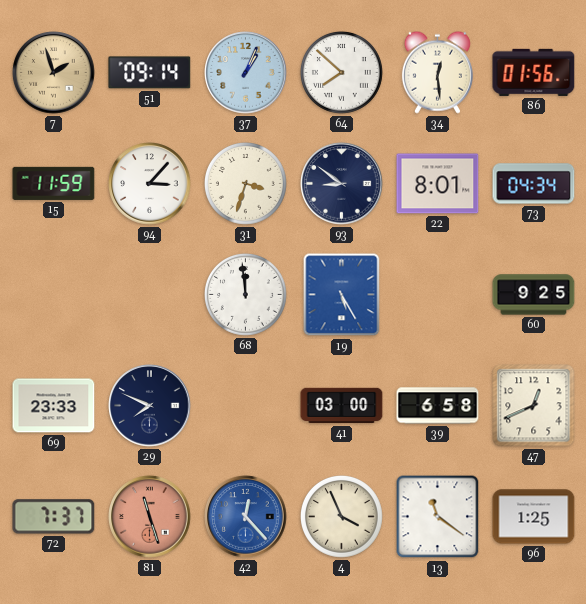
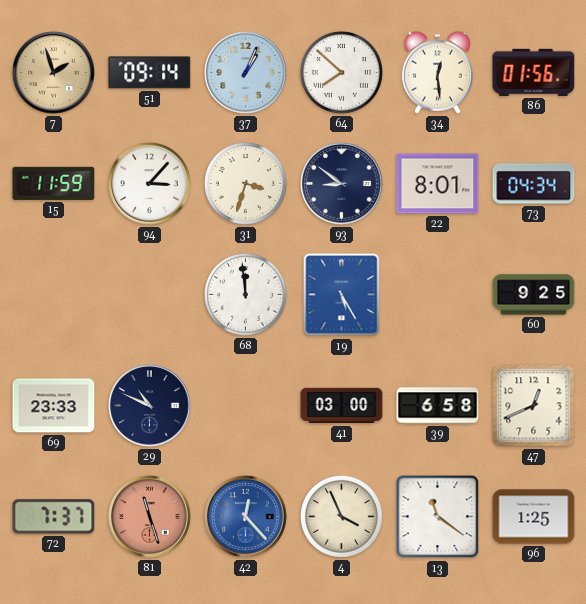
29: 7:49 -> 10:49
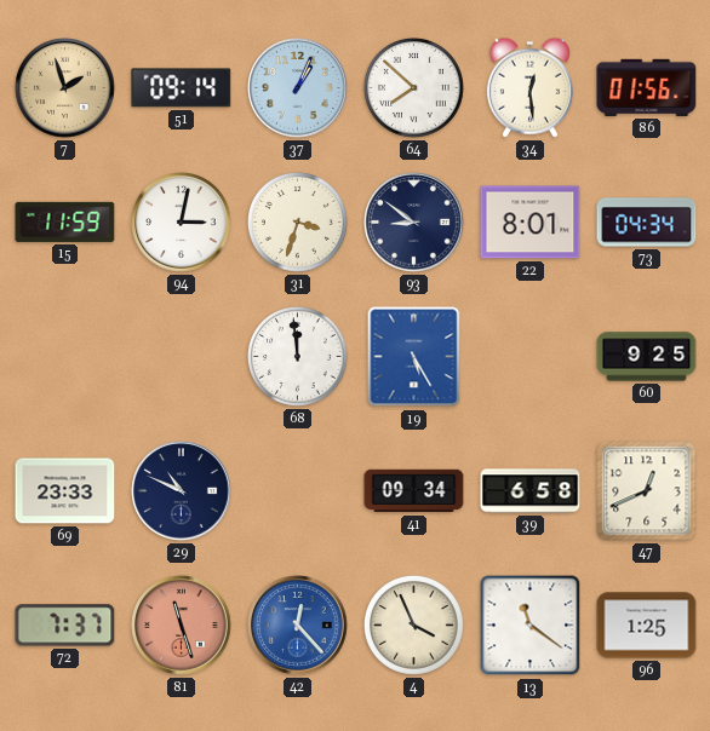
94: 3:07 -> 3:02
41: 03:00 -> 09:34
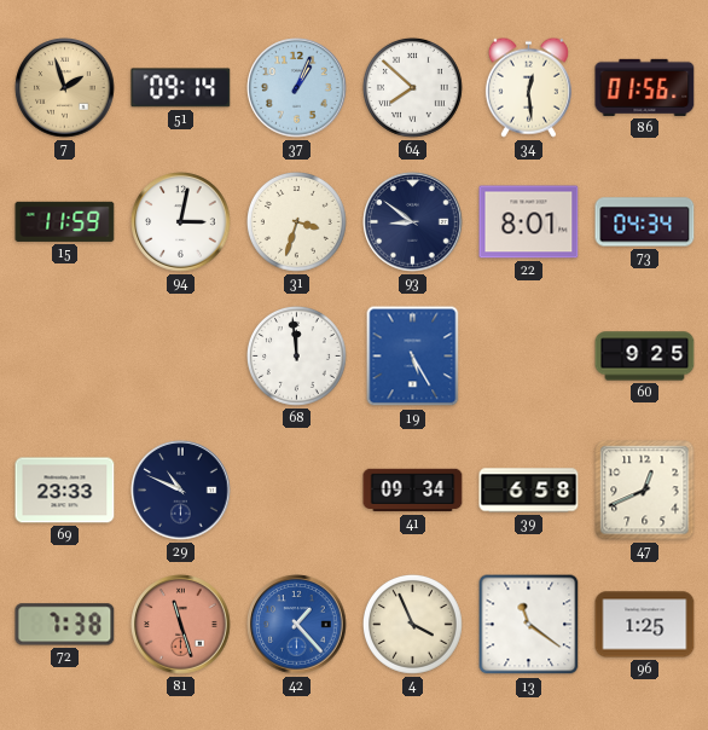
72: 7:37 -> 7:38
42: 12:23 -> 1:23
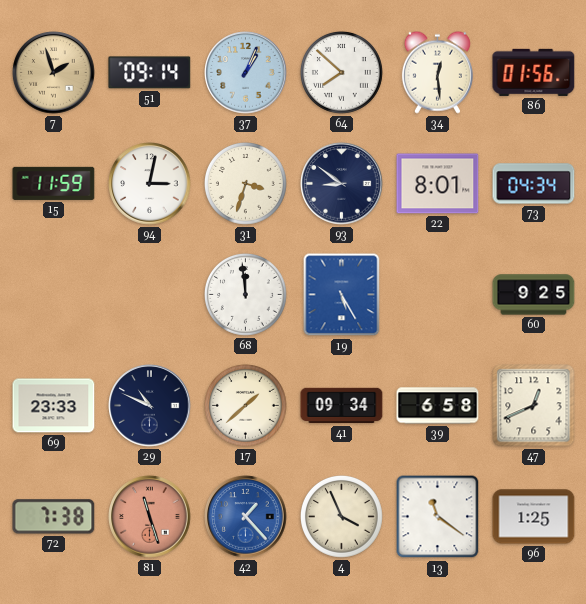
17: none -> 1:38
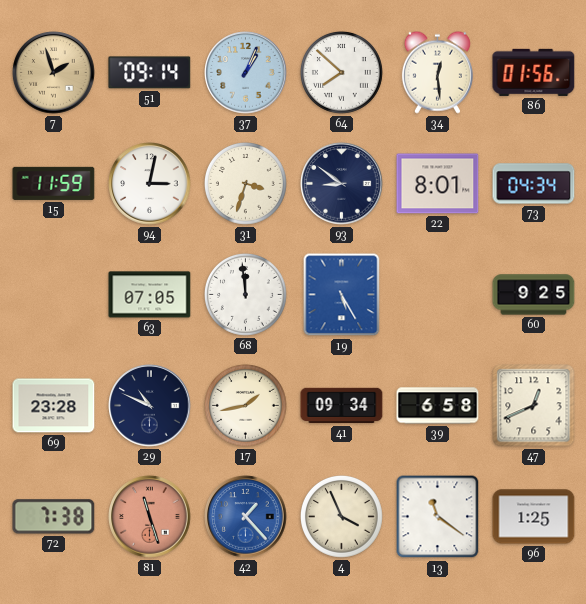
63: none -> 07:05
69: 23:33 -> 23:28
17: 1:38 -> 1:43
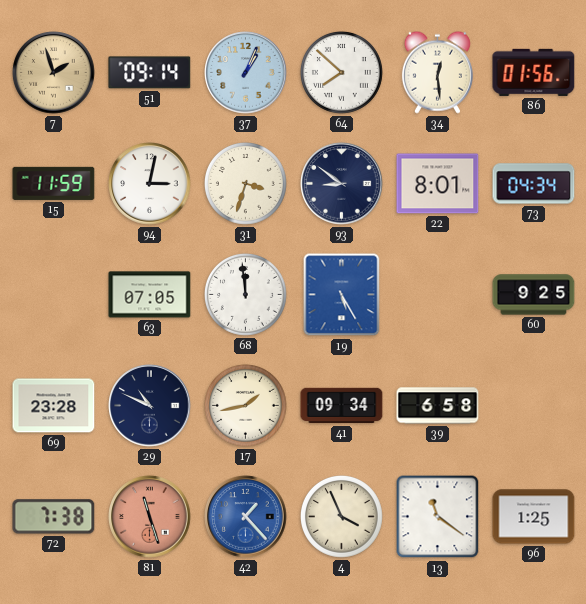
47: 12:41 -> none
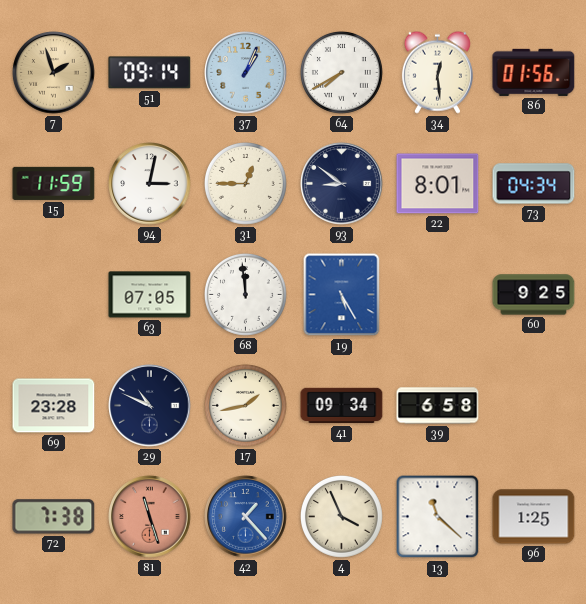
64: 7:52 -> 7:40
31: 3:33 -> 12:45
13: 11:21 -> 11:22
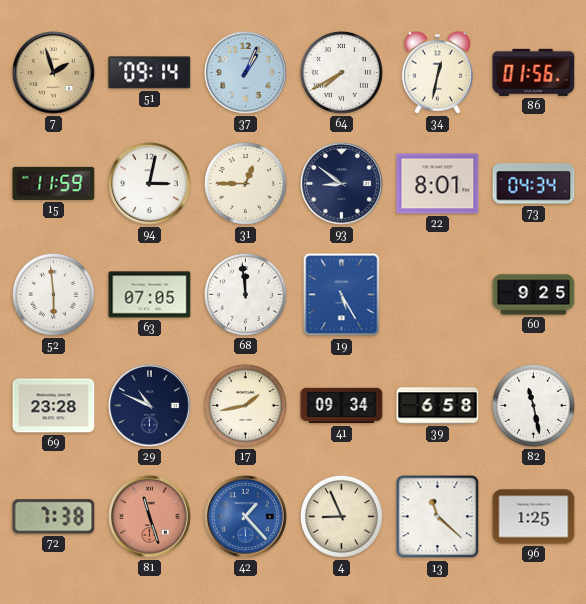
34: 12:29 -> 12:32
52: none -> 5:59
82: none -> 11:28
4: 3:56 -> 8:56
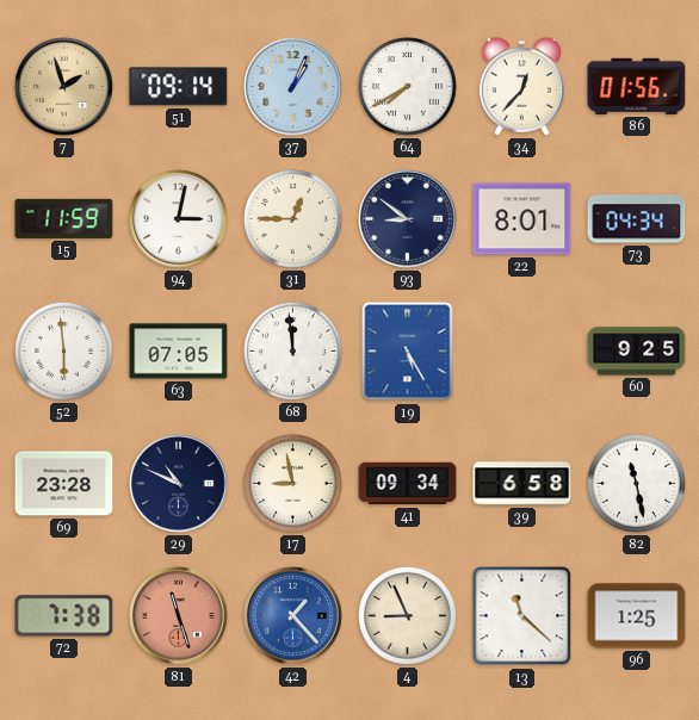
34: 12:32 -> 12:37
17: 1:43 -> 8:58
